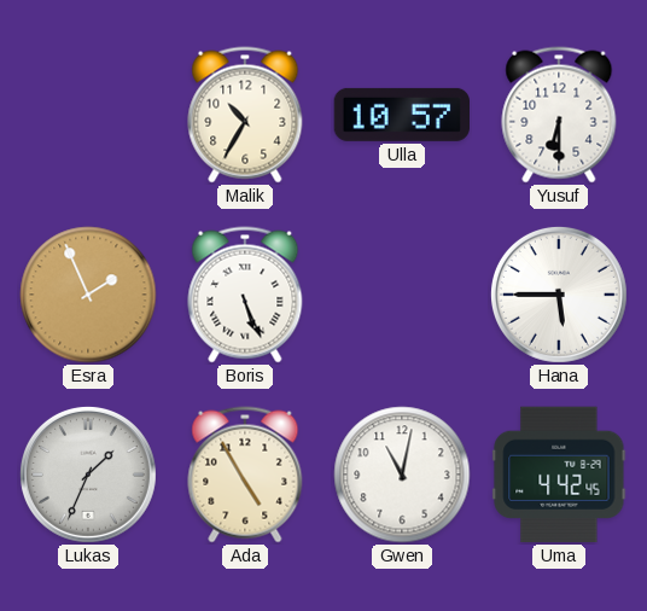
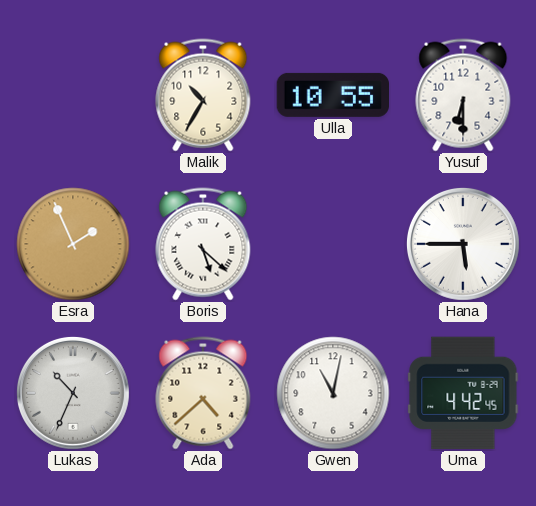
Ulla: 10:57 -> 10:55
Boris: 5:26 -> 5:22
Lukas: 1:34 -> 10:34
Ada: 4:55 -> 4:38
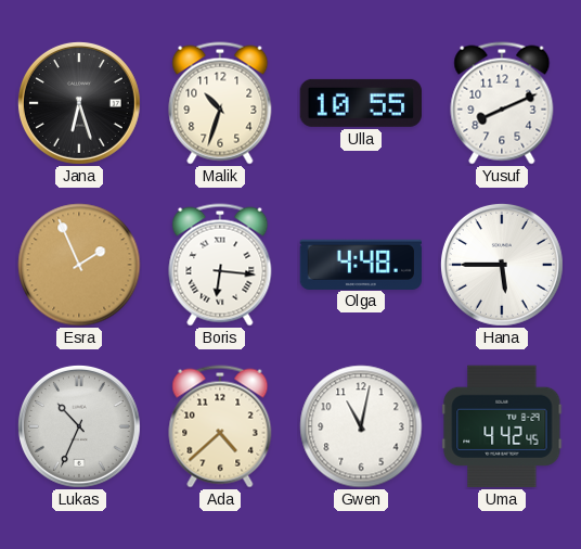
Jana: none -> 6:27
Malik: 10:35 -> 10:33
Yusuf: 6:30 -> 8:11
Boris: 5:22 -> 6:16
Olga: none -> 4:48
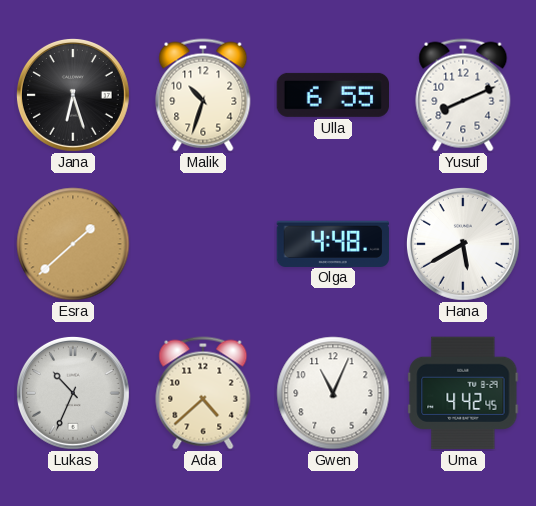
Ulla: 10:55 -> 6:55
Esra: 1:56 -> 1:38
Boris: 6:16 -> none
Hana: 5:45 -> 5:40
Gwen: 11:02 -> 11:04
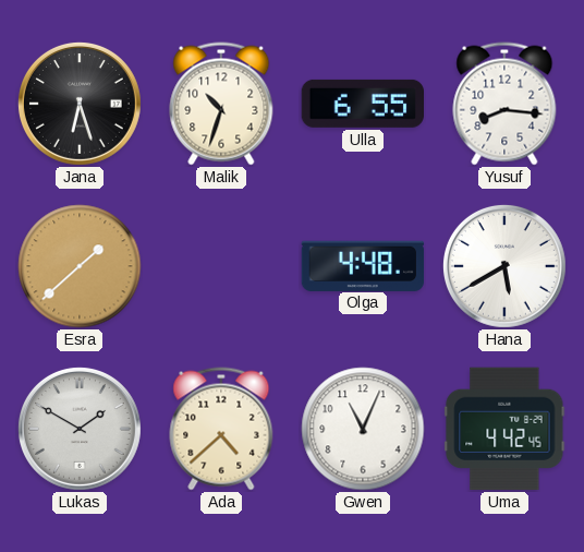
Yusuf: 8:11 -> 8:16
Lukas: 10:34 -> 1:50
